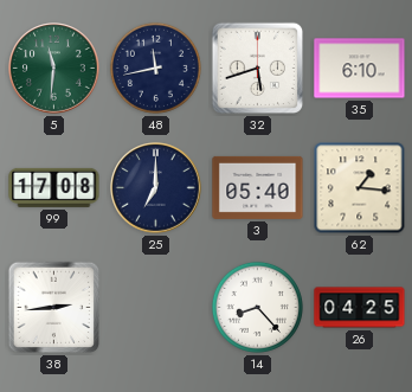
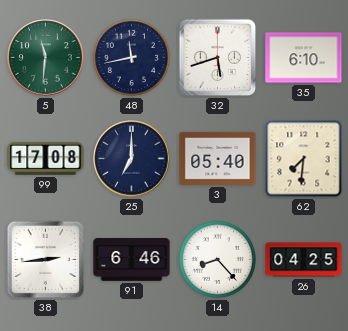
62: 1:16 -> 7:31
91: none -> 6:46
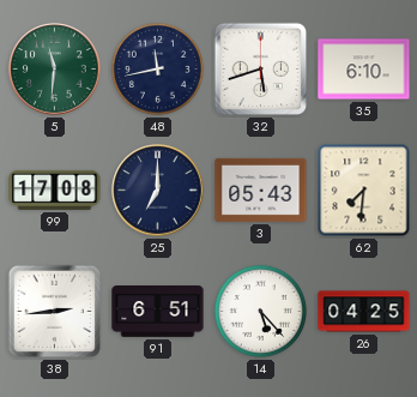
3: 05:40 -> 05:43
91: 6:46 -> 6:51
14: 8:23 -> 5:23
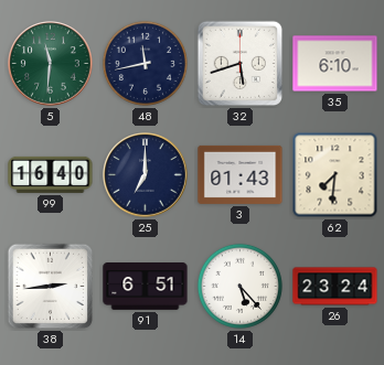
99: 17:08 -> 16:40
3: 05:43 -> 01:43
26: 04:25 -> 23:24
